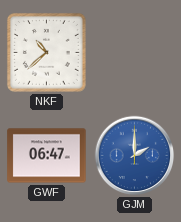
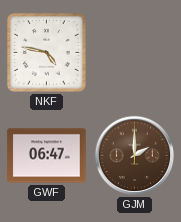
NKF: 10:38 -> 4:47
GJM dial: blue -> brown
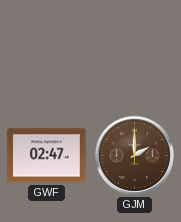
NKF: 4:47 -> none
GWF: 06:47 -> 02:47
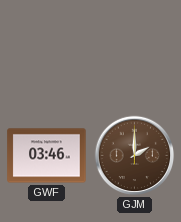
GWF: 02:47 -> 03:46
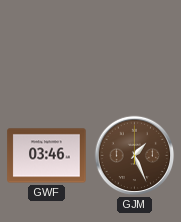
GJM: 2:00 -> 1:26
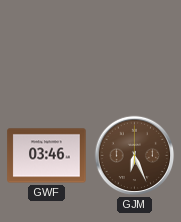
GJM: 1:26 -> 6:26
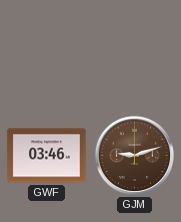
GJM: 6:26 -> 9:12
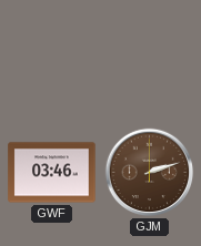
GJM: 9:12 -> 2:12
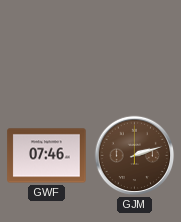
GWF: 03:46 -> 07:46
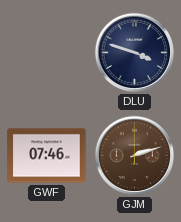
DLU: none -> 3:48
